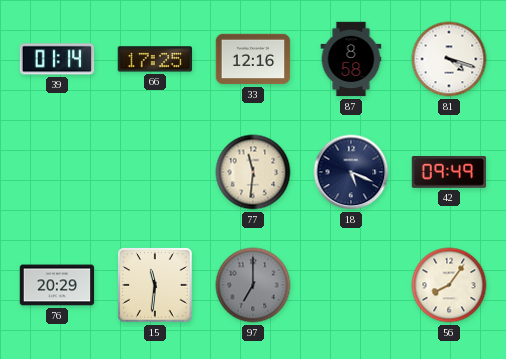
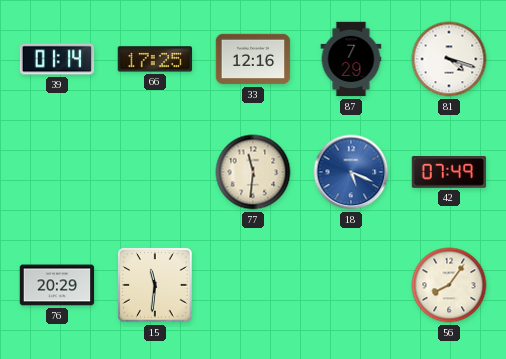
87: 8:58 -> 7:29
18 dial: navy -> blue
42: 09:49 -> 07:49
97: 7:00 -> none
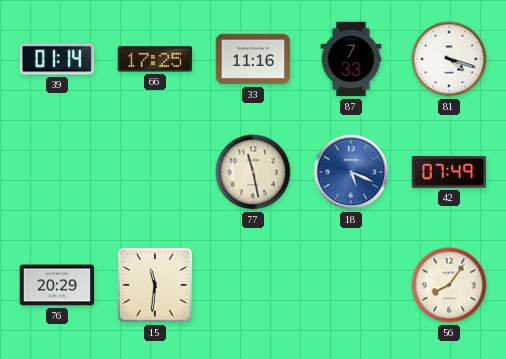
33: 12:16 -> 11:16
87: 7:29 -> 7:33
77: 11:31 -> 11:28
